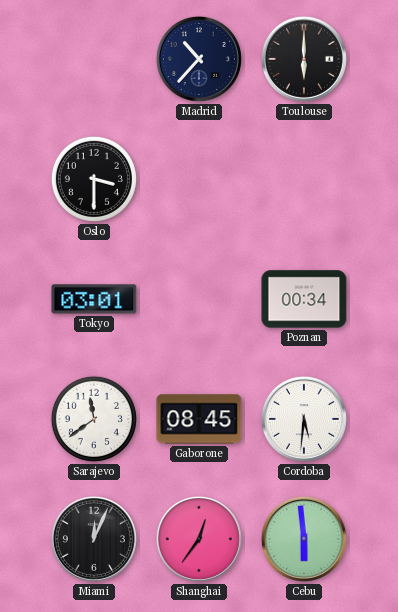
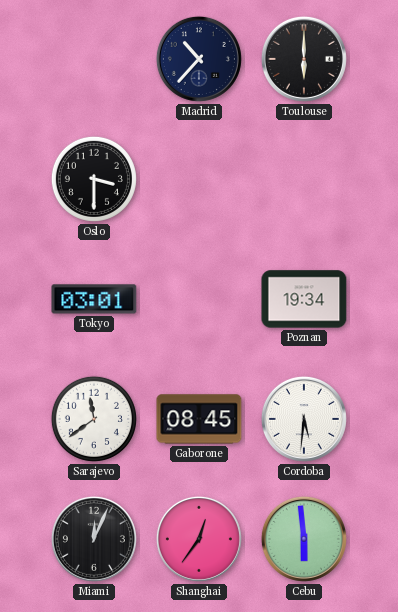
Poznan: 00:34 -> 19:34
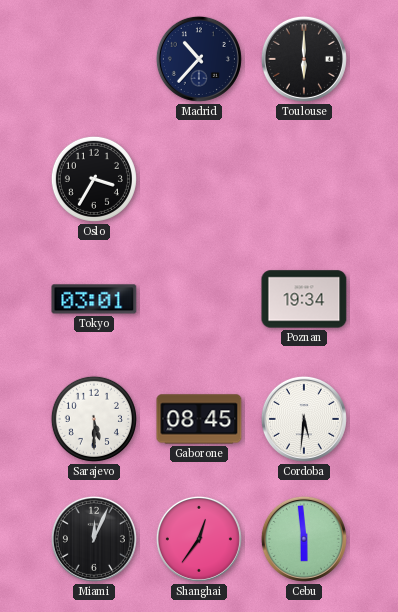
Oslo: 3:30 -> 3:35
Sarajevo: 11:39 -> 5:30
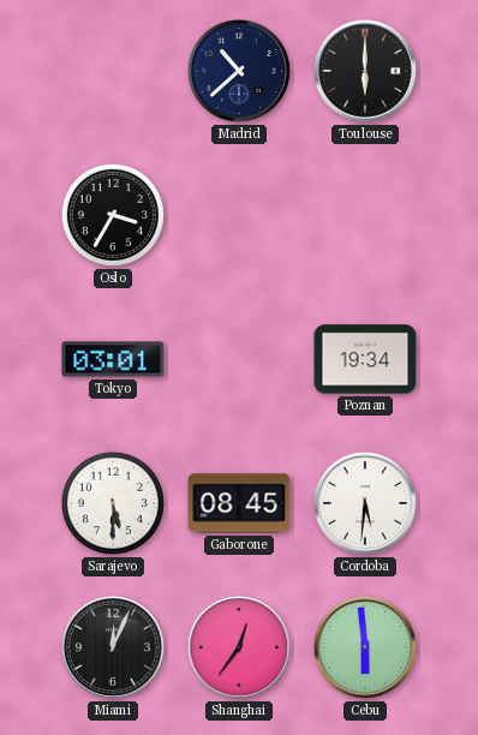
Madrid: 10:37 -> 10:38
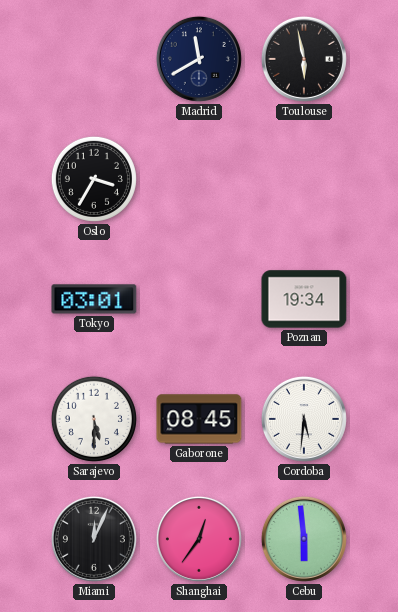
Madrid: 10:38 -> 11:40
Toulouse: 6:00 -> 5:58
